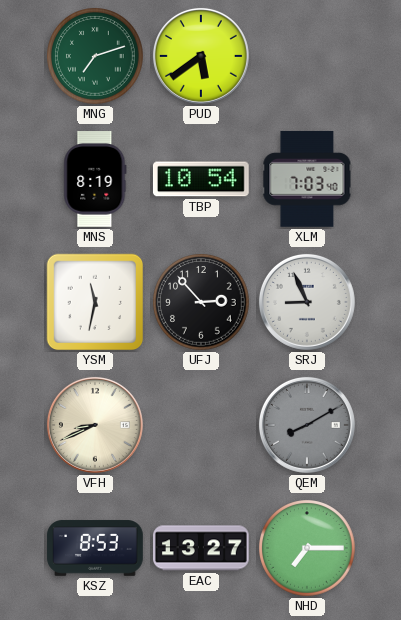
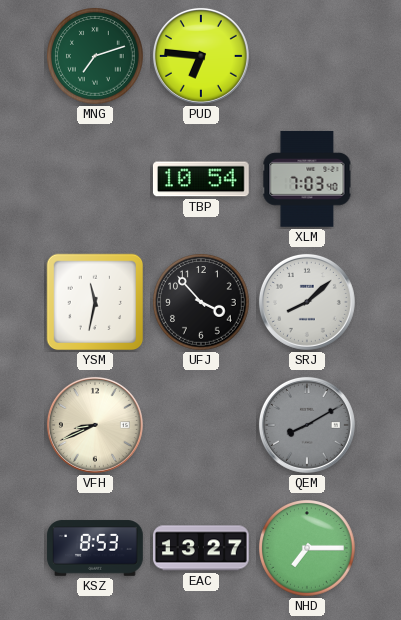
PUD: 5:39 -> 6:46
MNS: 8:19 -> none
UFJ: 2:53 -> 3:53
SRJ: 8:56 -> 8:08
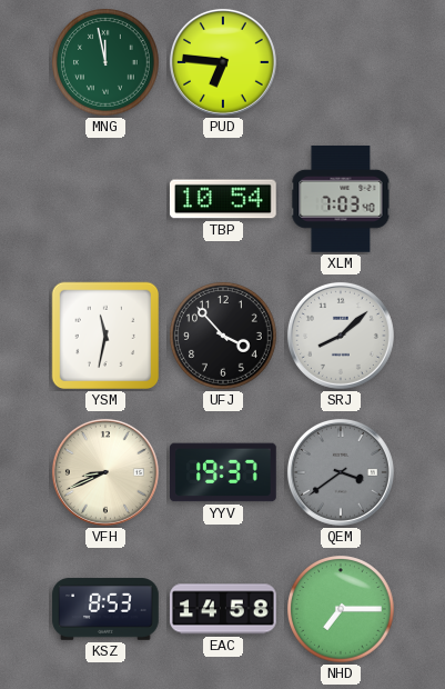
MNG: 7:12 -> 11:58
YYV: none -> 19:37
QEM: 8:10 -> 3:39
EAC: 13:27 -> 14:58
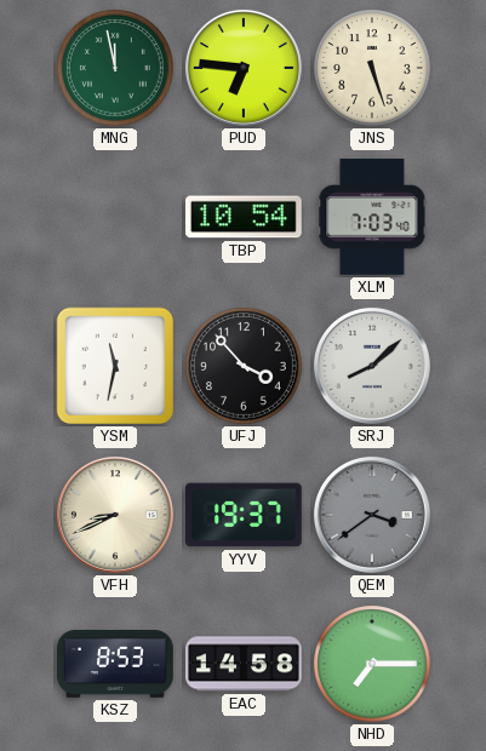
JNS: none -> 5:27
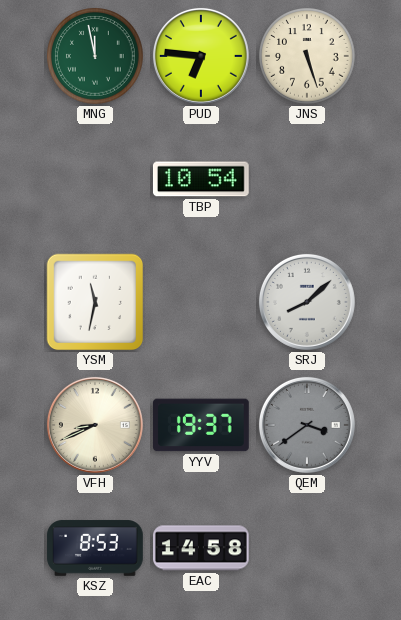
XLM: 7:03 -> none
UFJ: 3:53 -> none
NHD: 7:15 -> none
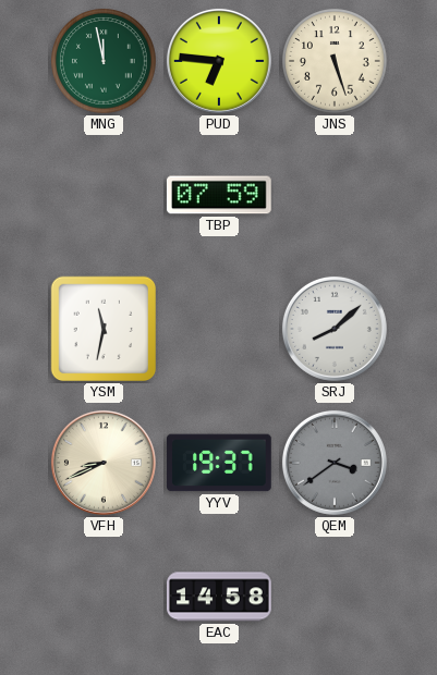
TBP: 10:54 -> 07:59
KSZ: 8:53 -> none
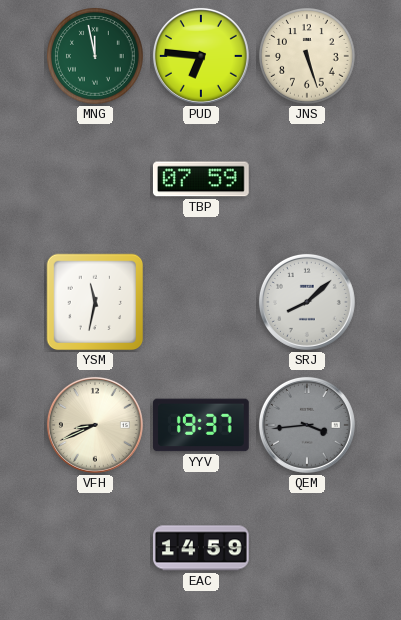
QEM: 3:39 -> 3:44
EAC: 14:58 -> 14:59
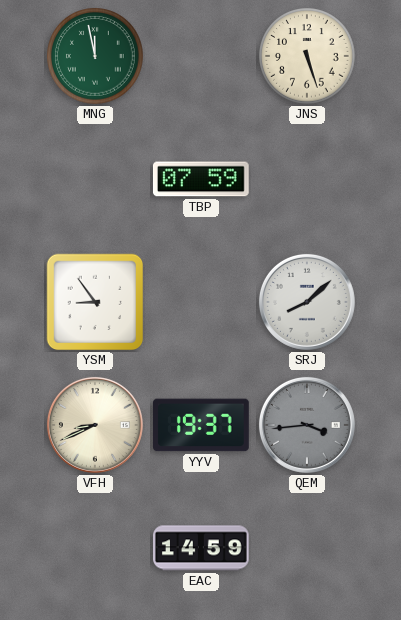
PUD: 6:46 -> none
YSM: 11:32 -> 8:54
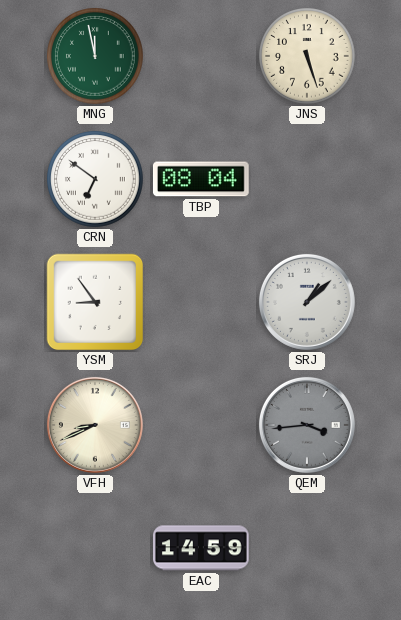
CRN: none -> 6:51
TBP: 07:59 -> 08:04
SRJ: 8:08 -> 1:08
YYV: 19:37 -> none
